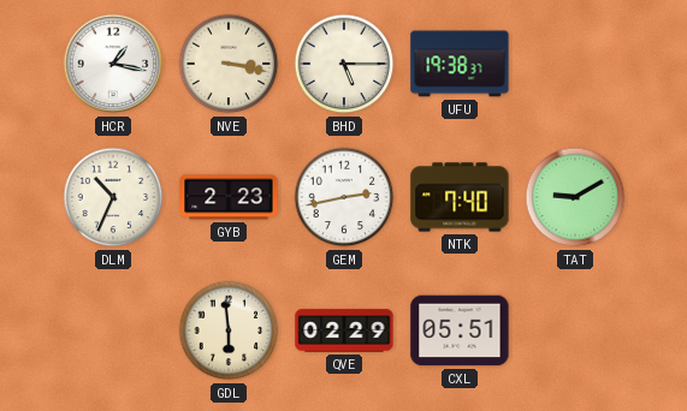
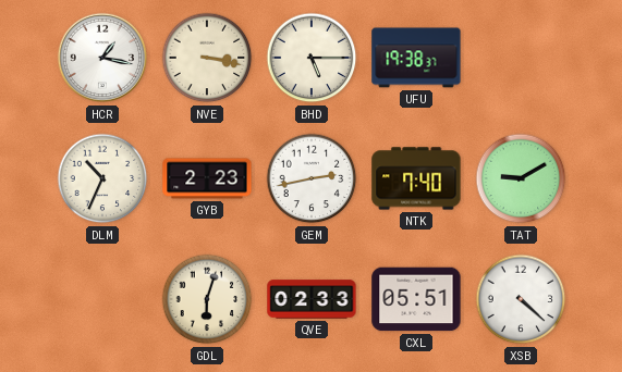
GDL: 5:59 -> 6:03
QVE: 02:29 -> 02:33
XSB: none -> 4:22
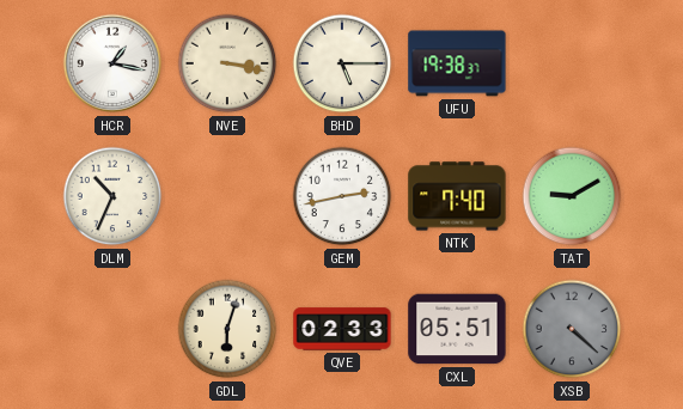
GYB: 2:23 -> none
XSB dial: white -> grey
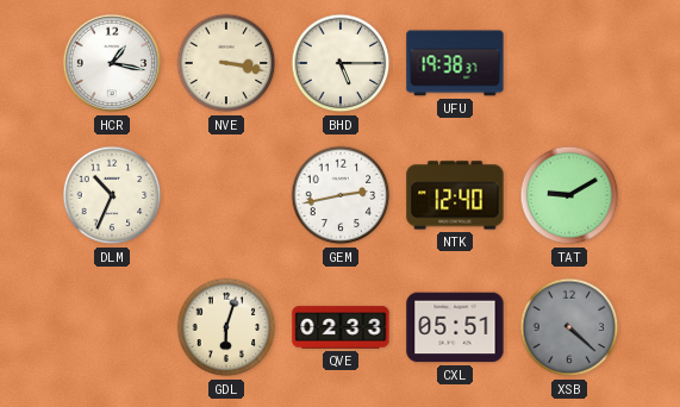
NTK: 7:40 -> 12:40
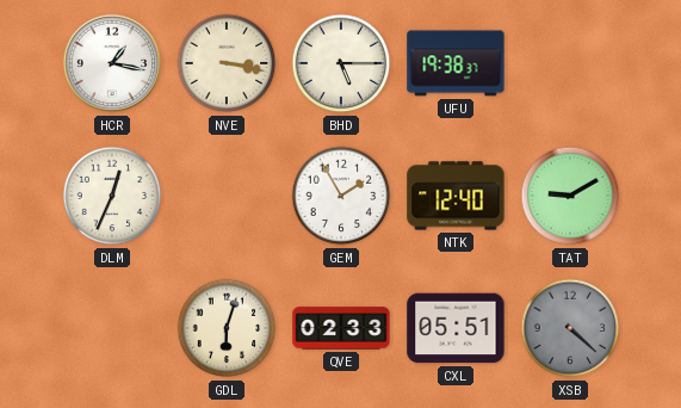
DLM: 10:34 -> 12:34
GEM: 2:43 -> 1:55
